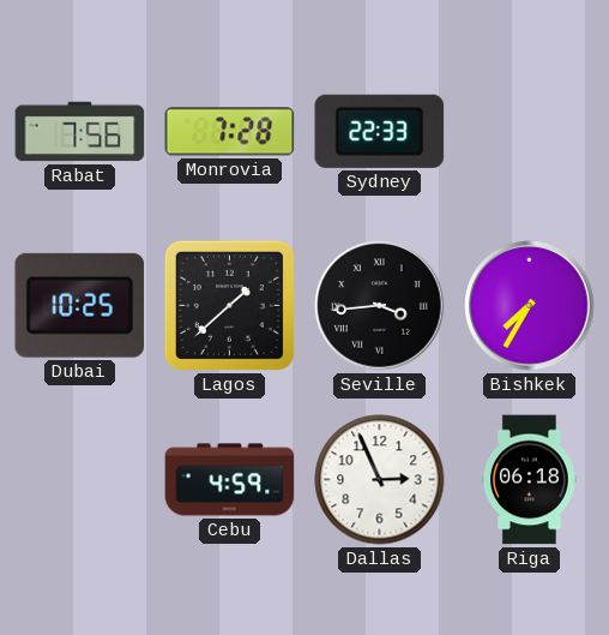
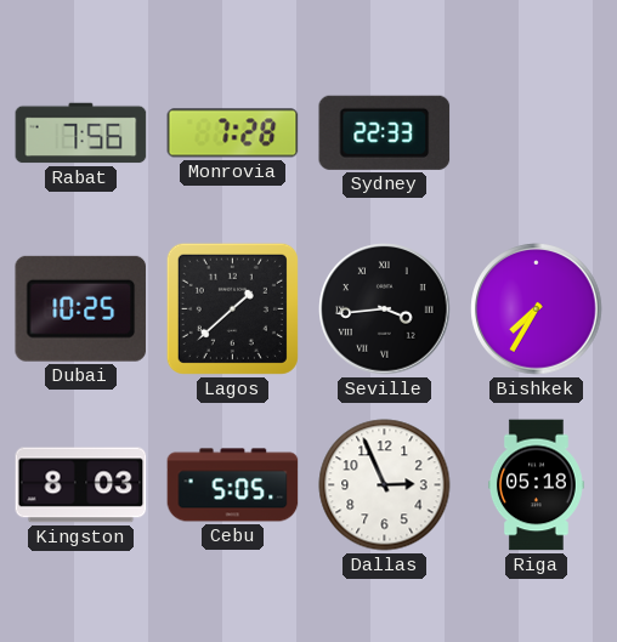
Kingston: none -> 8:03
Cebu: 4:59 -> 5:05
Riga: 06:18 -> 05:18
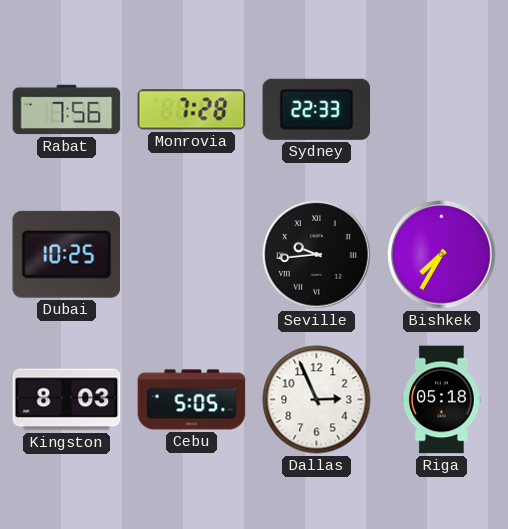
Lagos: 1:38 -> none
Seville: 3:44 -> 9:44
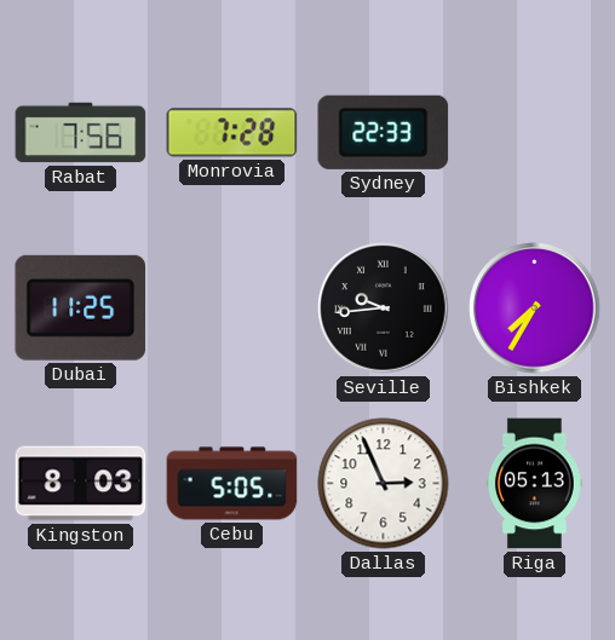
Dubai: 10:25 -> 11:25
Riga: 05:18 -> 05:13
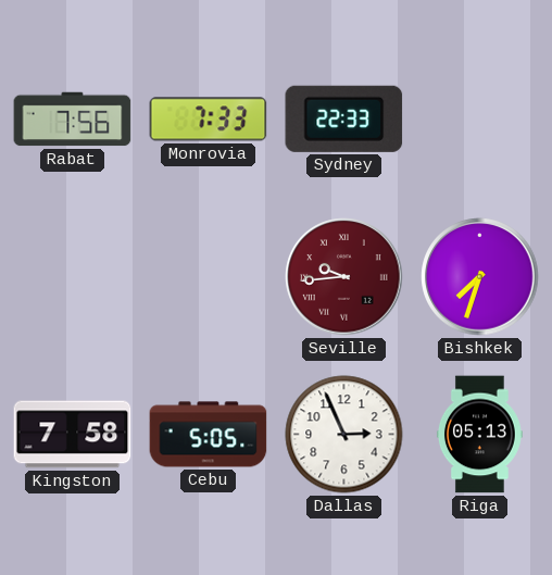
Monrovia: 7:28 -> 7:33
Dubai: 11:25 -> none
Seville dial: black -> burgundy
Bishkek: 7:35 -> 7:33
Kingston: 8:03 -> 7:58
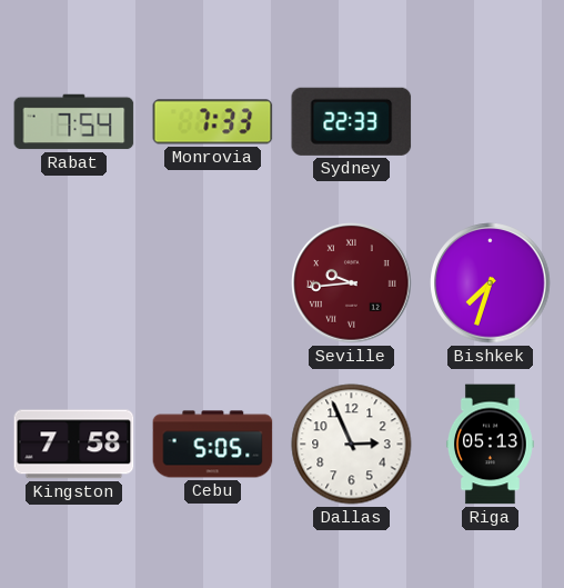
Rabat: 7:56 -> 7:54
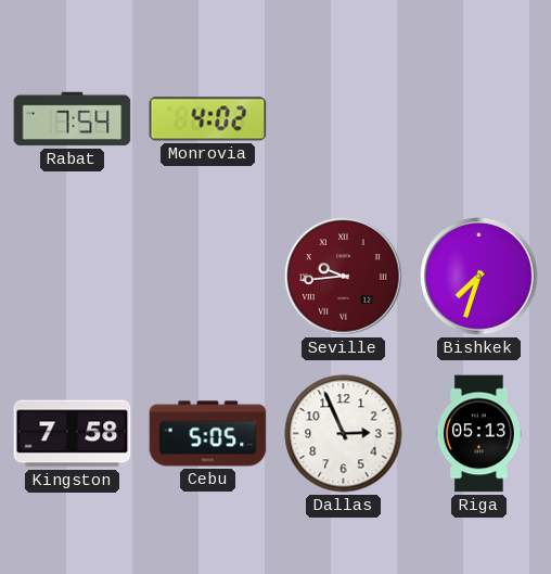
Monrovia: 7:33 -> 4:02
Sydney: 22:33 -> none
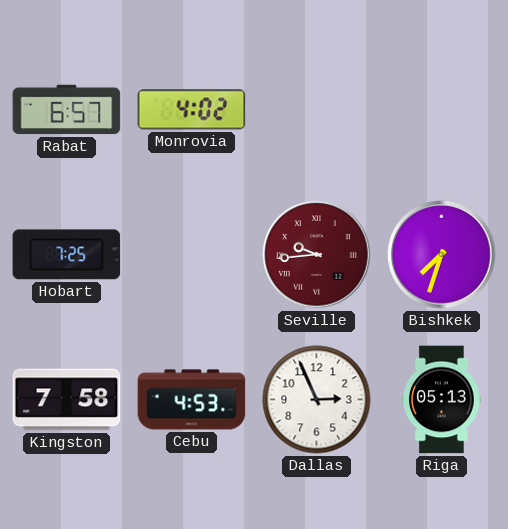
Rabat: 7:54 -> 6:57
Hobart: none -> 7:25
Cebu: 5:05 -> 4:53
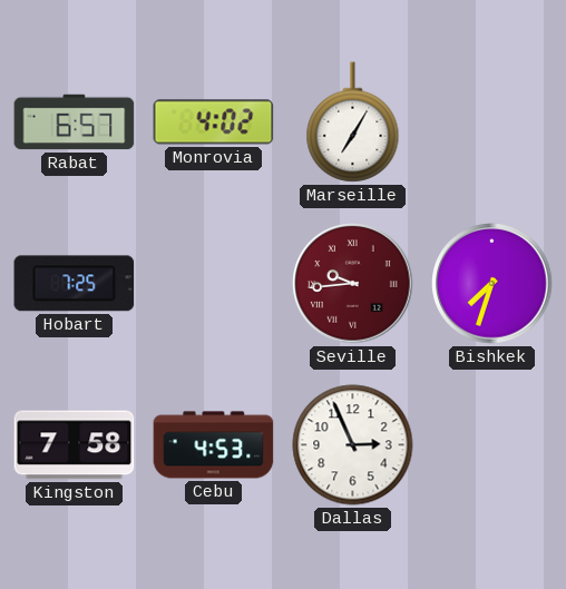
Marseille: none -> 7:05
Riga: 05:13 -> none
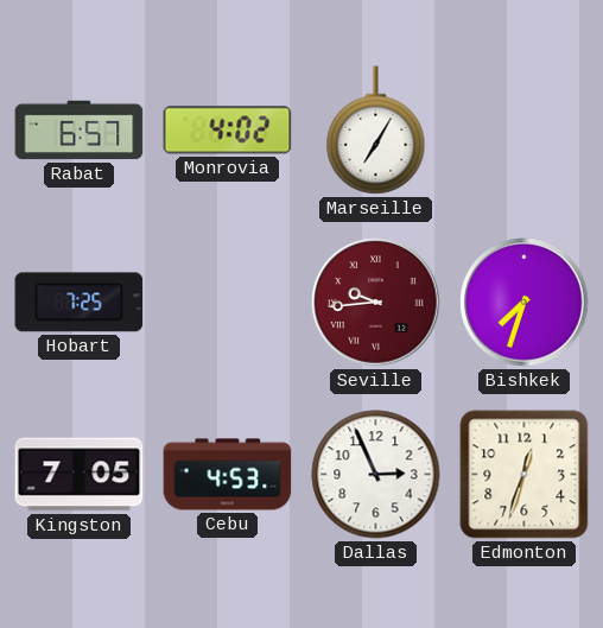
Kingston: 7:58 -> 7:05
Edmonton: none -> 12:33
